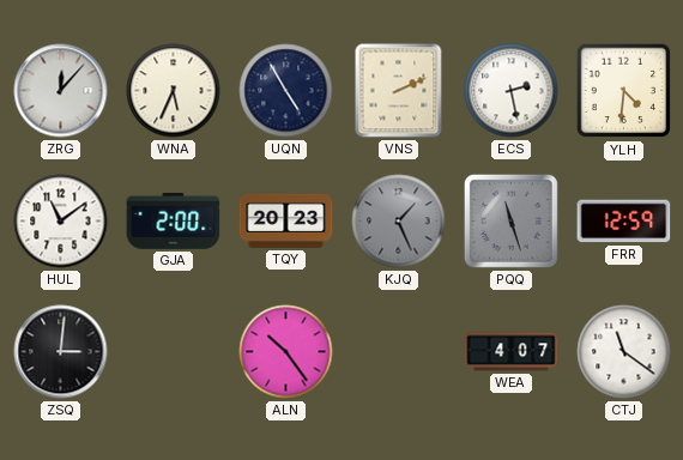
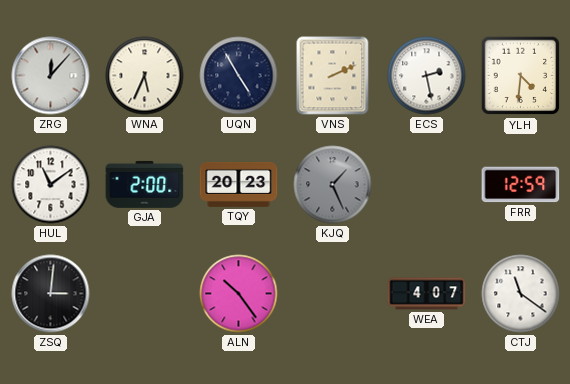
PQQ: 11:27 -> none
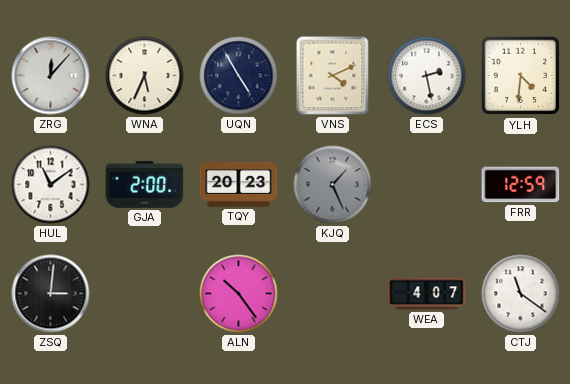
VNS: 2:11 -> 4:11
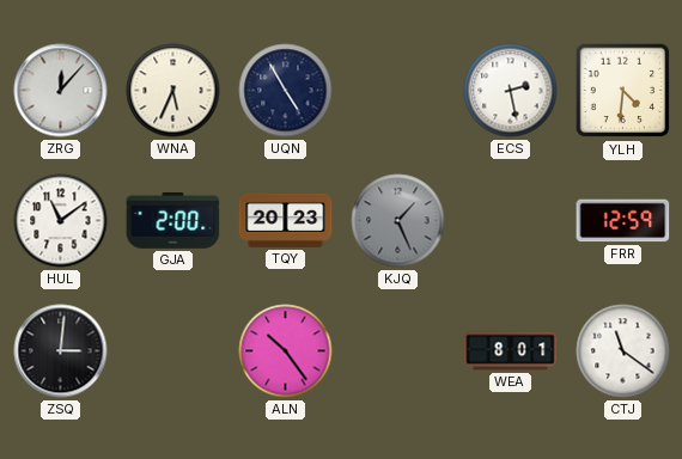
VNS: 4:11 -> none
WEA: 4:07 -> 8:01
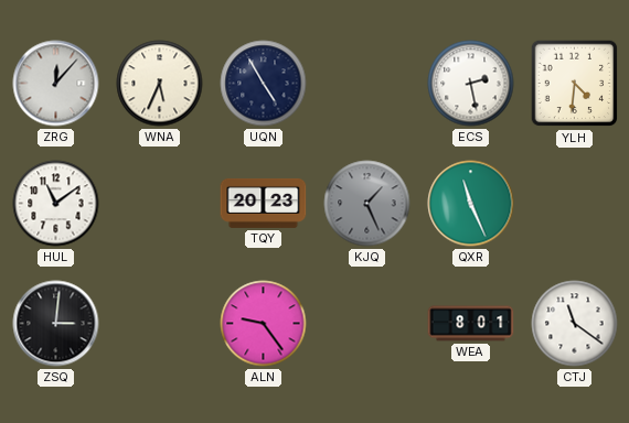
GJA: 2:00 -> none
QXR: none -> 11:26
FRR: 12:59 -> none
ALN: 10:24 -> 9:24
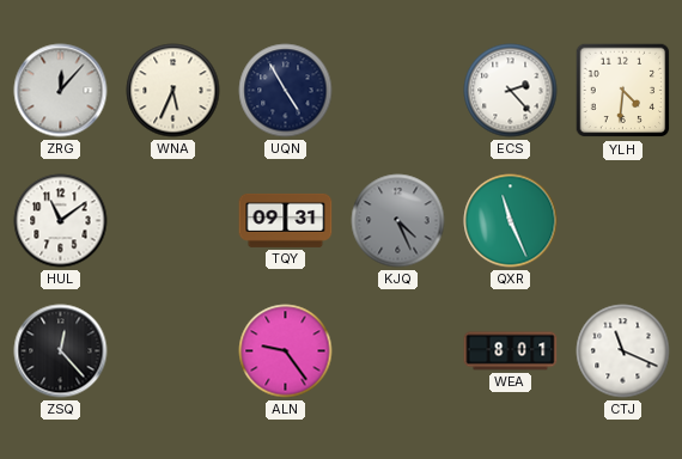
ECS: 2:28 -> 2:23
TQY: 20:23 -> 09:31
KJQ: 1:26 -> 4:26
ZSQ: 3:01 -> 12:23
CTJ: 11:21 -> 11:19
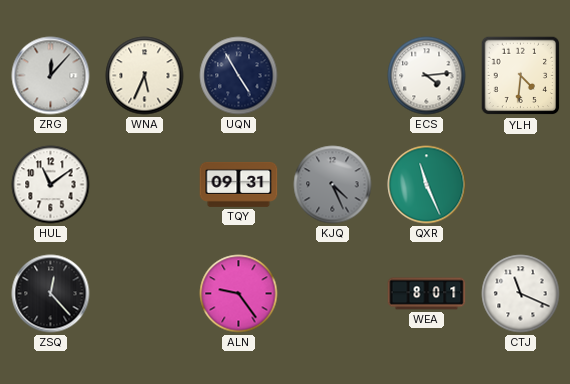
ECS: 2:23 -> 4:14
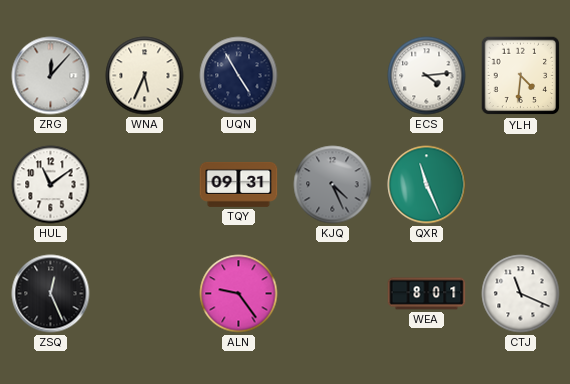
ZSQ: 12:23 -> 12:26
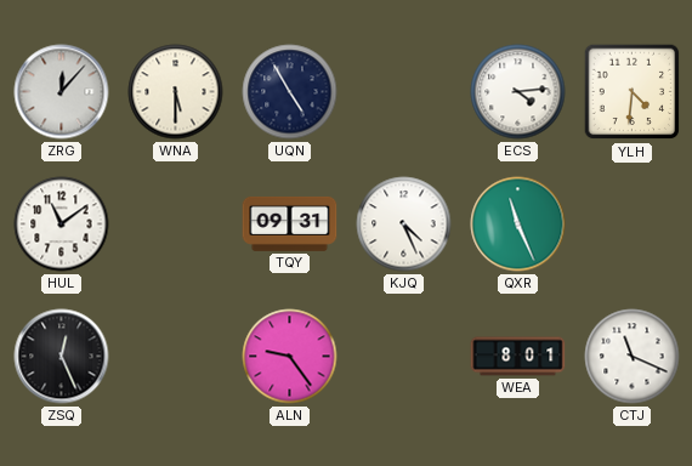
WNA: 5:34 -> 5:30
KJQ dial: grey -> white
